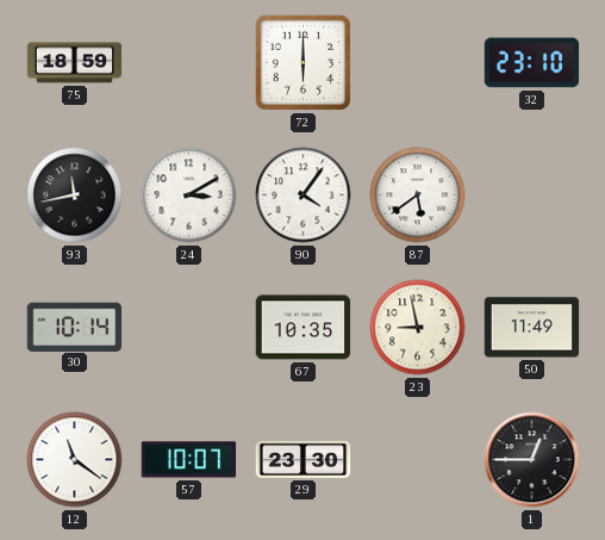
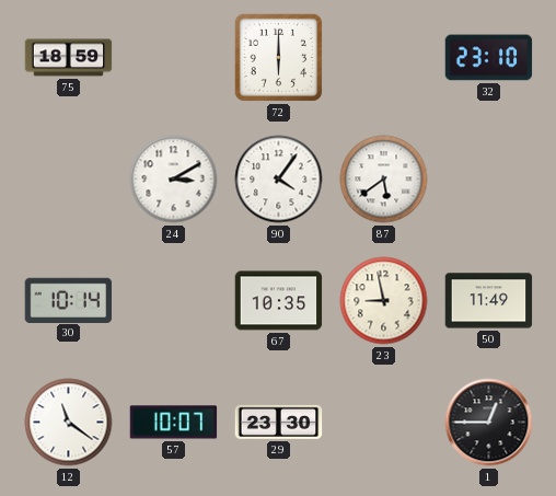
93: 11:43 -> none
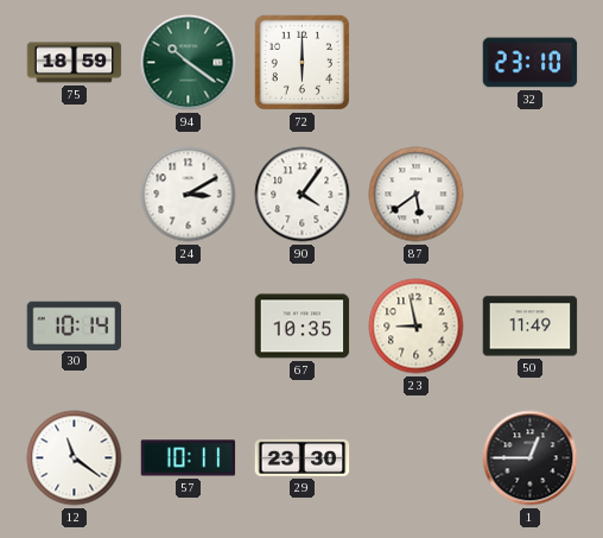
94: none -> 10:21
57: 10:07 -> 10:11
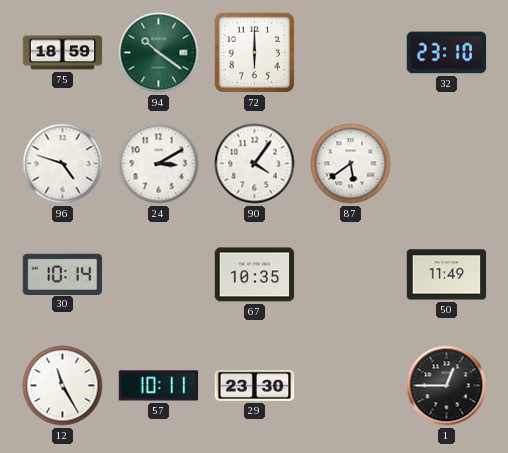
96: none -> 4:48
23: 8:58 -> none
12: 11:21 -> 11:25
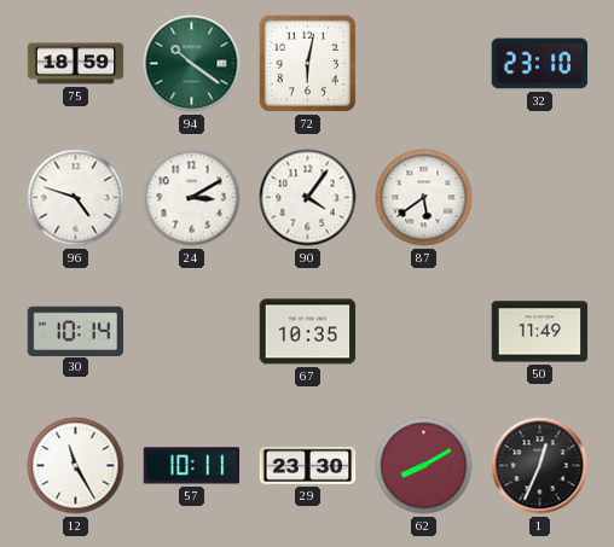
72: 6:00 -> 6:02
62: none -> 8:10
1: 12:45 -> 12:34
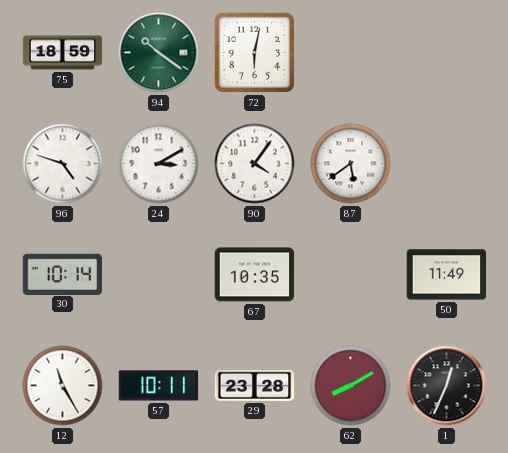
32: 23:10 -> none
29: 23:30 -> 23:28
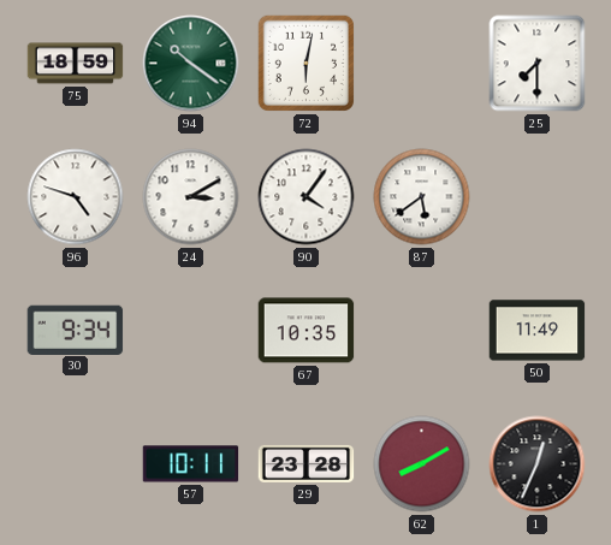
25: none -> 7:30
30: 10:14 -> 9:34
12: 11:25 -> none
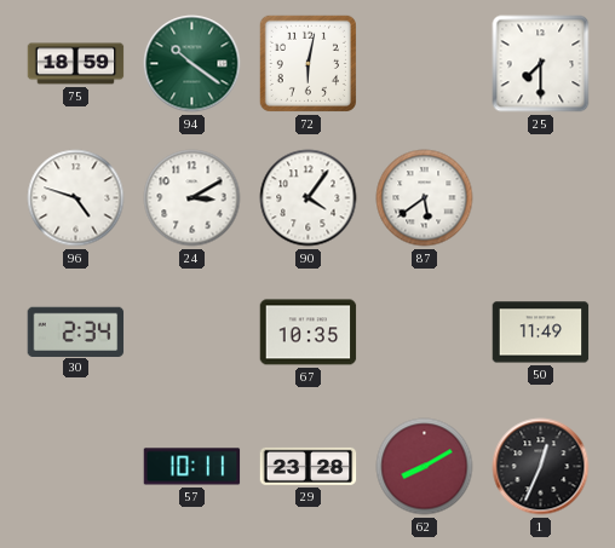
30: 9:34 -> 2:34
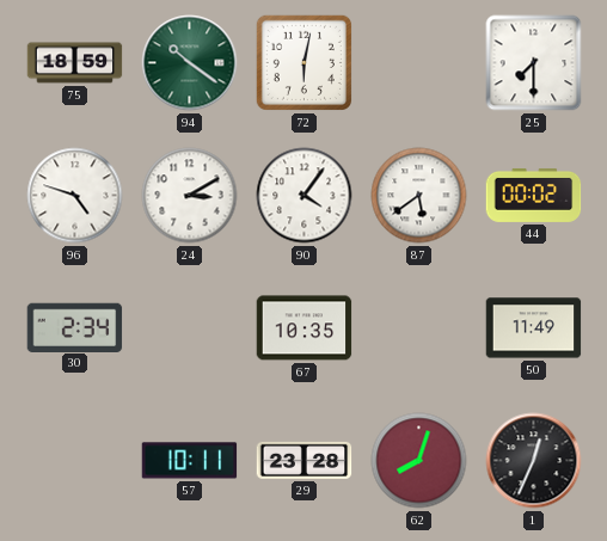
44: none -> 00:02
62: 8:10 -> 8:03
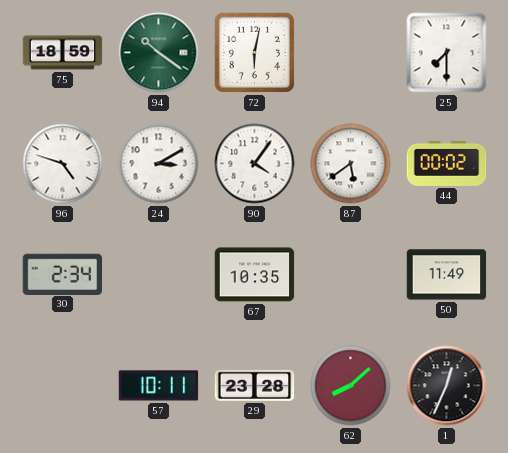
62: 8:03 -> 8:08
